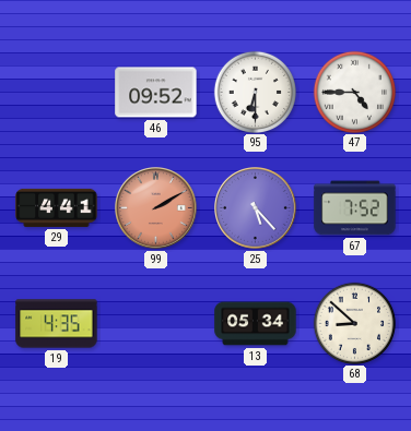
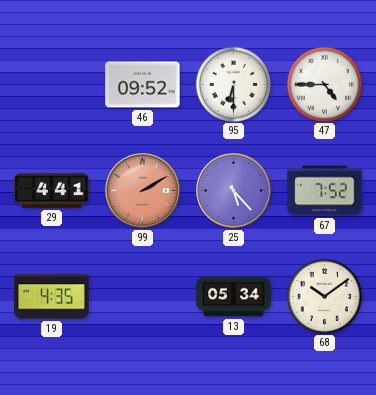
68: 8:52 -> 10:09
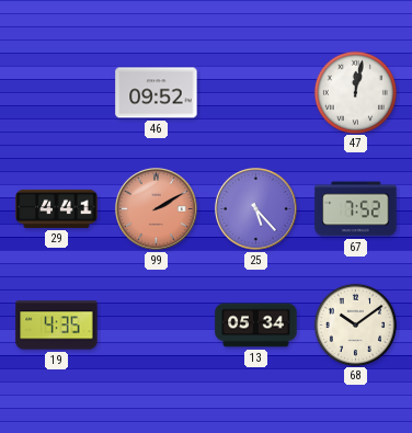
95: 6:30 -> none
47: 4:45 -> 12:02
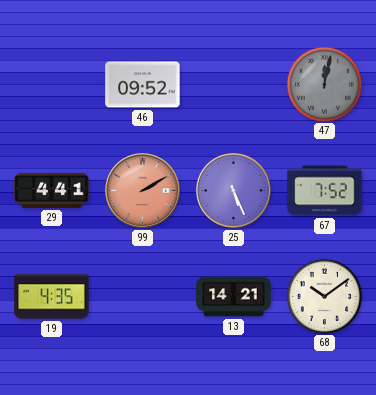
47 dial: white -> grey
25: 5:23 -> 5:26
13: 05:34 -> 14:21
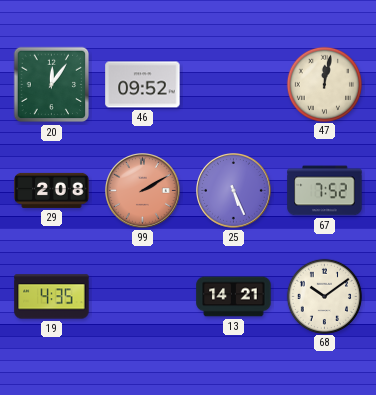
20: none -> 12:06
47 dial: grey -> cream
29: 4:41 -> 2:08
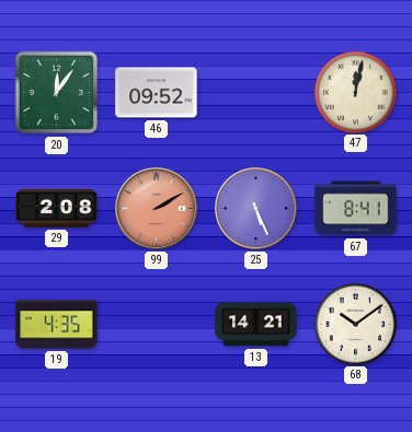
67: 7:52 -> 8:41
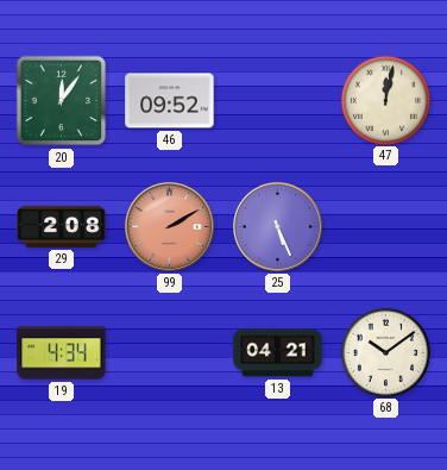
67: 8:41 -> none
19: 4:35 -> 4:34
13: 14:21 -> 04:21
